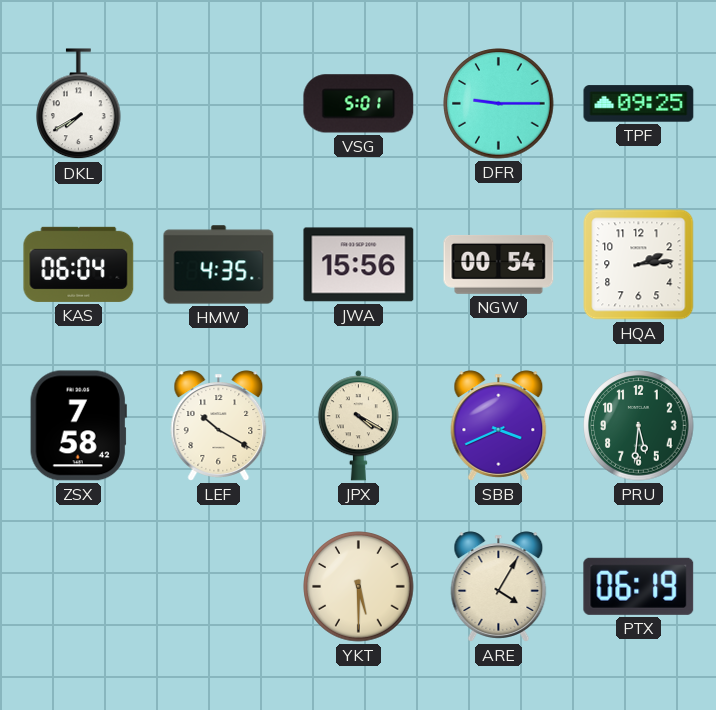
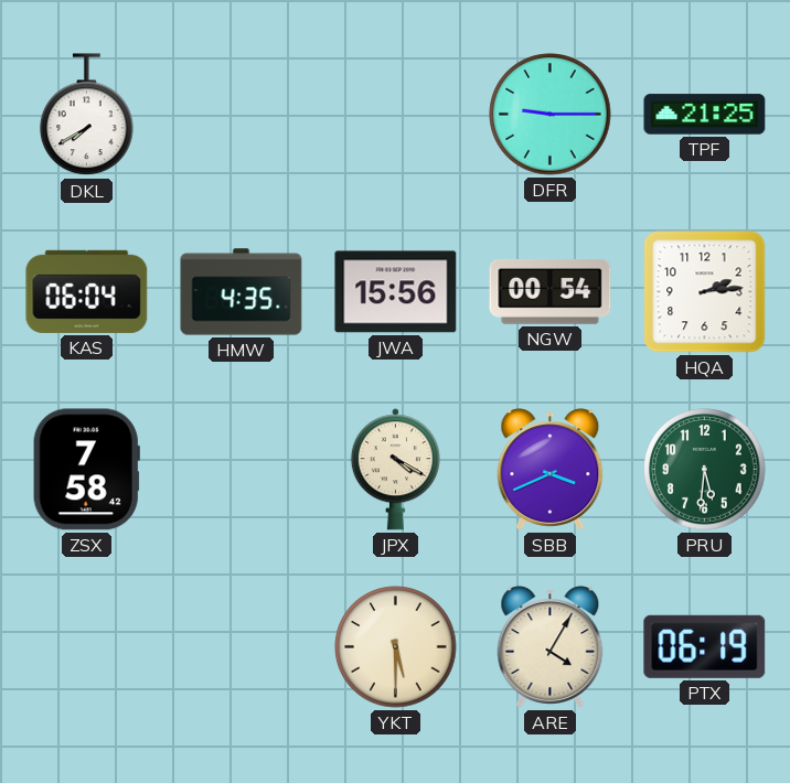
VSG: 5:01 -> none
TPF: 09:25 -> 21:25
LEF: 10:20 -> none
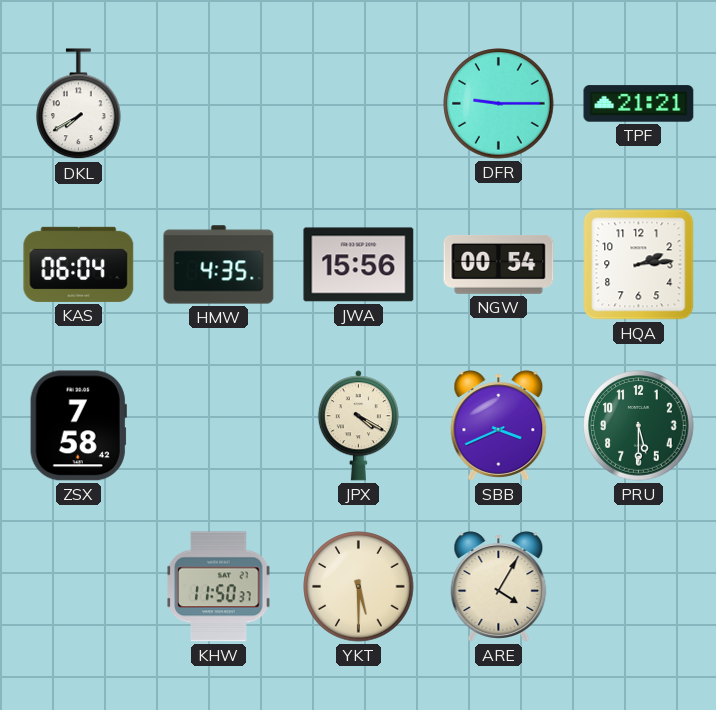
TPF: 21:25 -> 21:21
PRU: 5:31 -> 5:30
KHW: none -> 11:50
PTX: 06:19 -> none
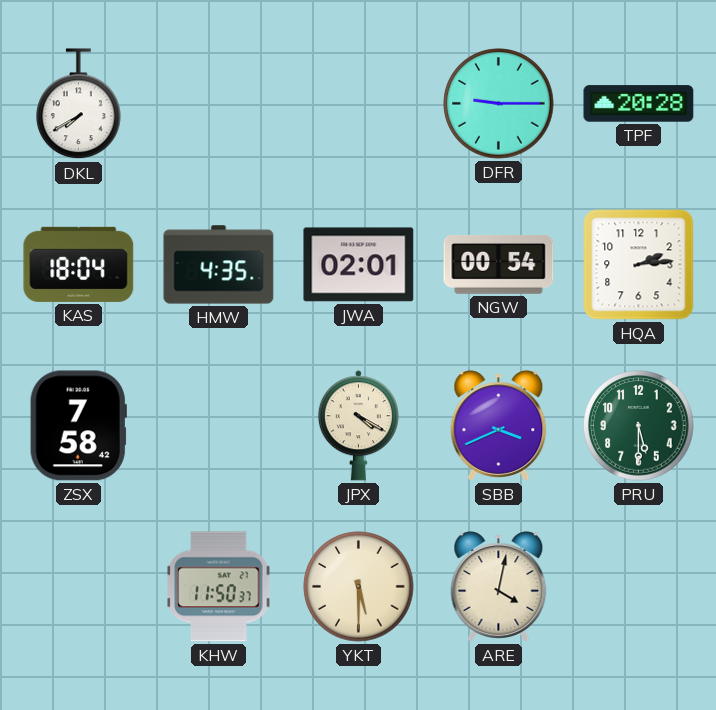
TPF: 21:21 -> 20:28
KAS: 06:04 -> 18:04
JWA: 15:56 -> 02:01
ARE: 4:05 -> 4:02
